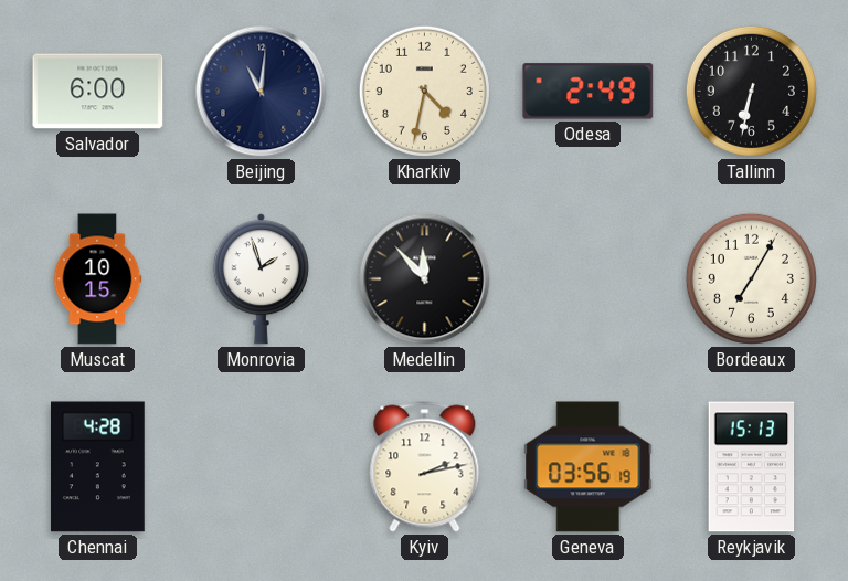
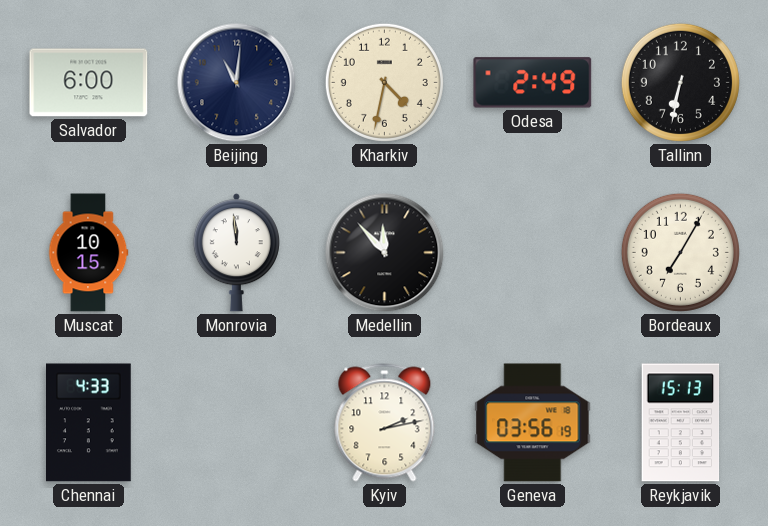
Monrovia: 1:57 -> 11:59
Chennai: 4:28 -> 4:33
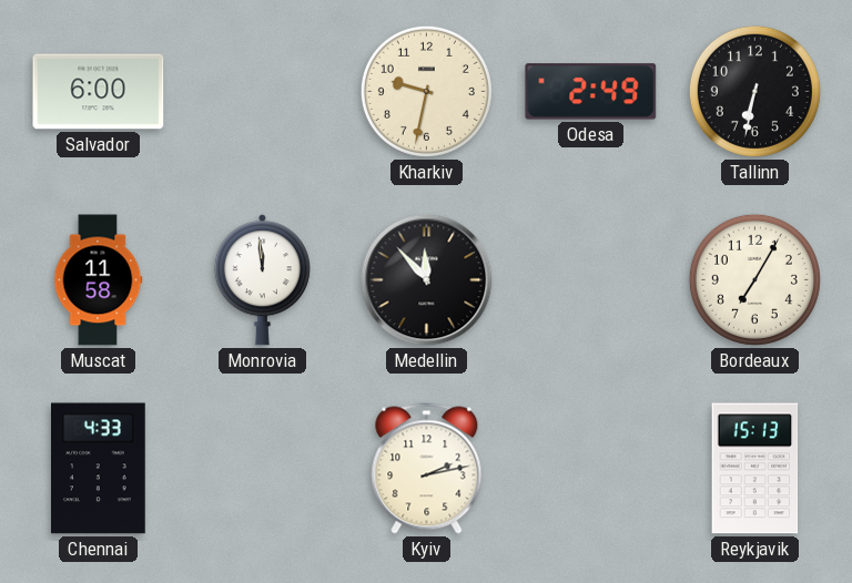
Beijing: 11:01 -> none
Kharkiv: 4:32 -> 9:32
Muscat: 10:15 -> 11:58
Geneva: 03:56 -> none
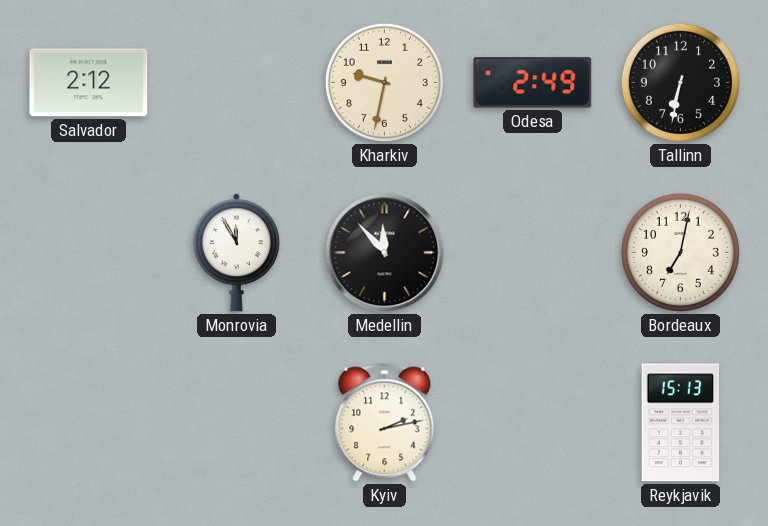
Salvador: 6:00 -> 2:12
Muscat: 11:58 -> none
Monrovia: 11:59 -> 11:55
Bordeaux: 7:05 -> 7:02
Chennai: 4:33 -> none
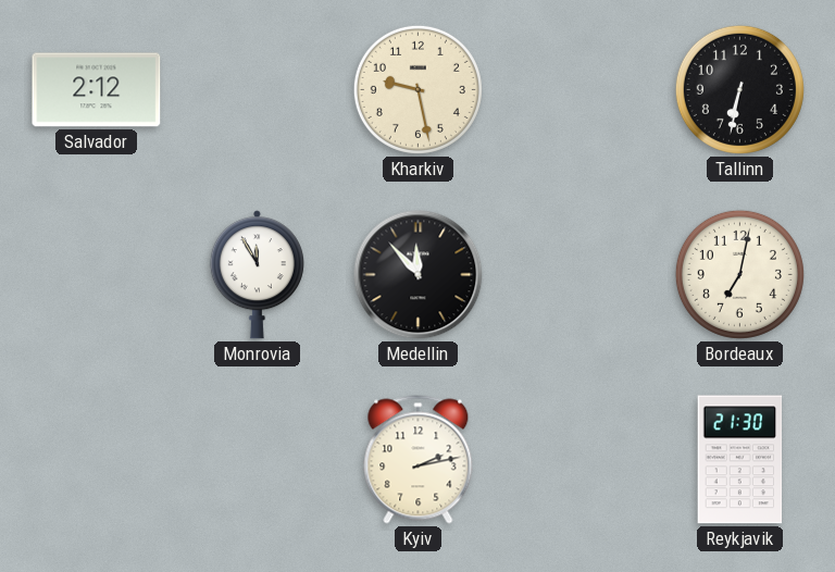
Kharkiv: 9:32 -> 9:28
Odesa: 2:49 -> none
Reykjavik: 15:13 -> 21:30
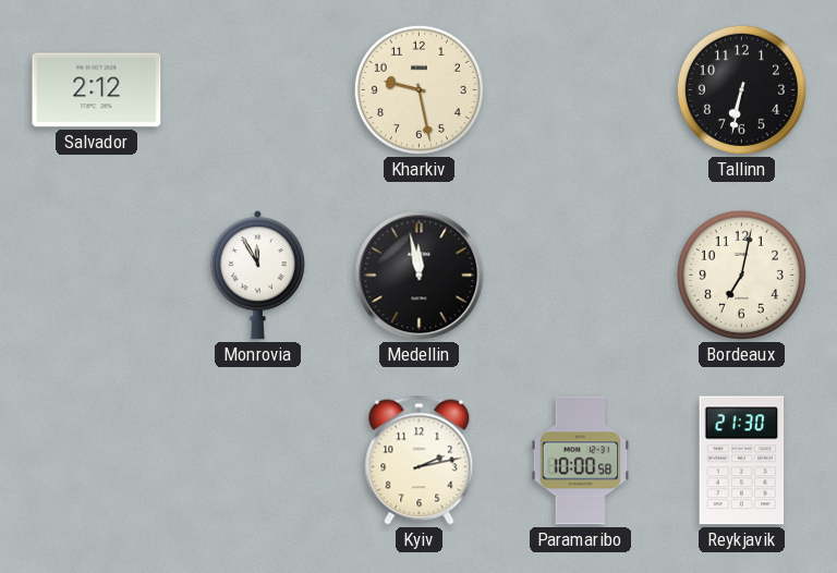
Medellin: 11:53 -> 11:58
Paramaribo: none -> 10:00
